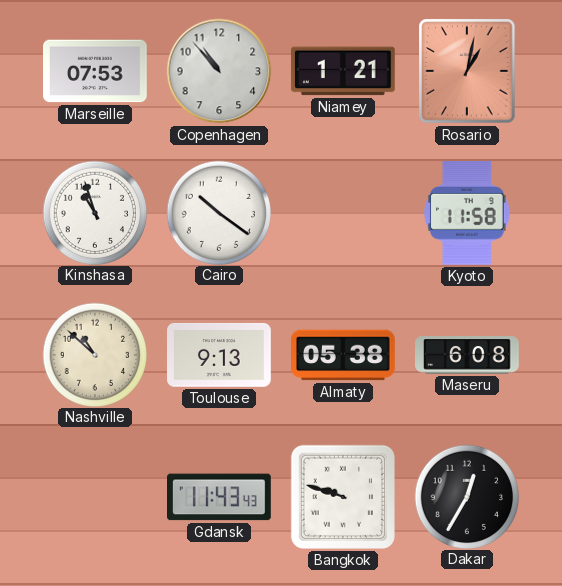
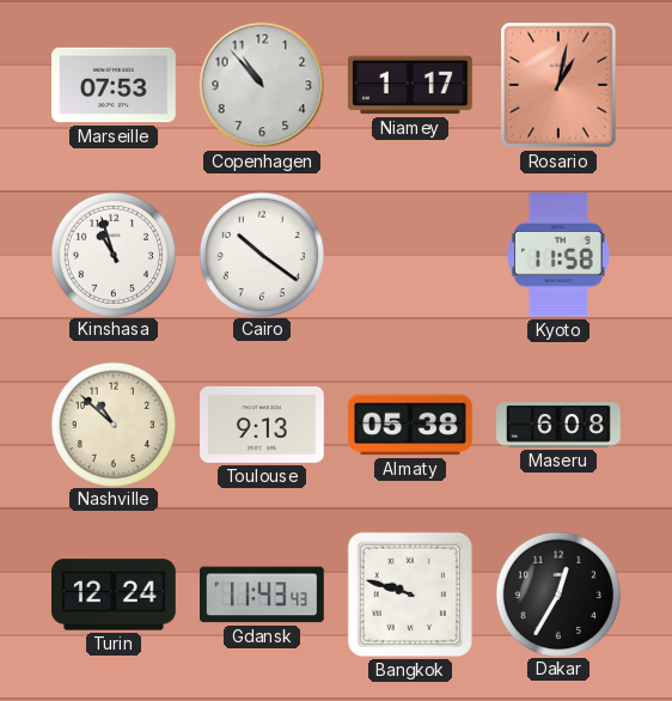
Niamey: 1:21 -> 1:17
Turin: none -> 12:24
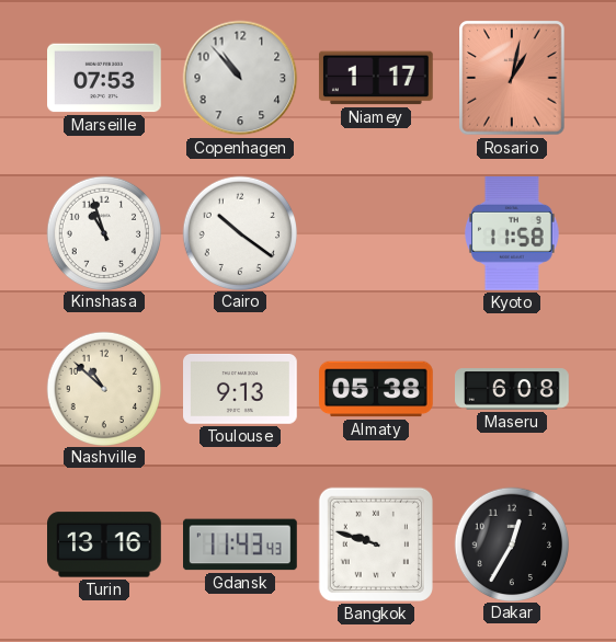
Turin: 12:24 -> 13:16
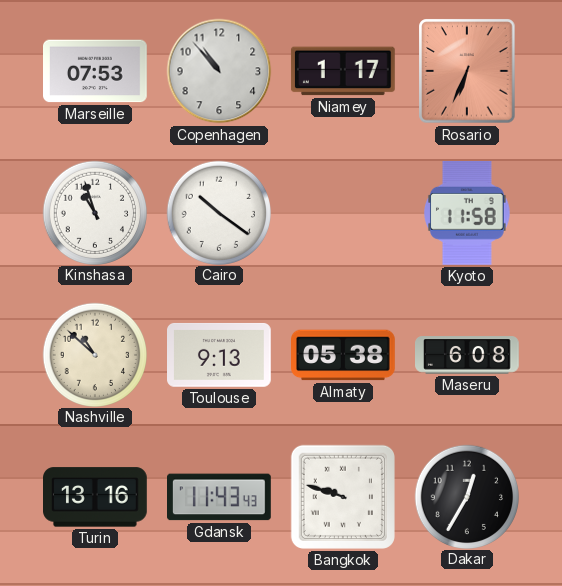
Rosario: 1:02 -> 6:34
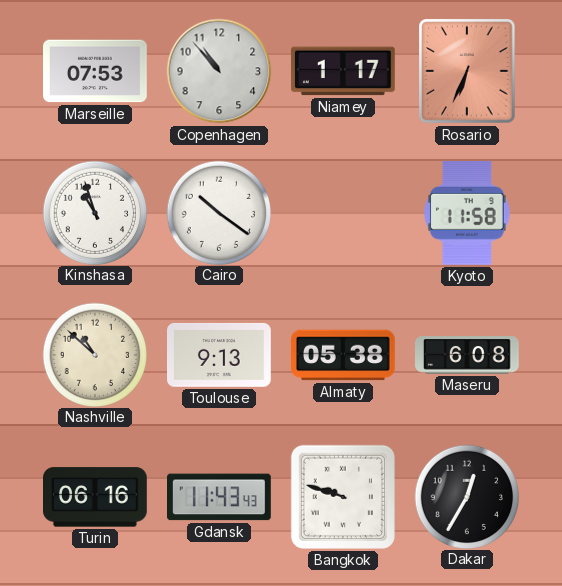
Turin: 13:16 -> 06:16
